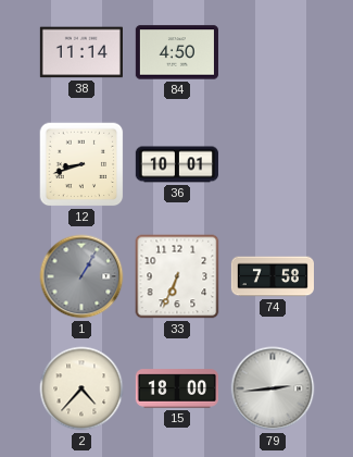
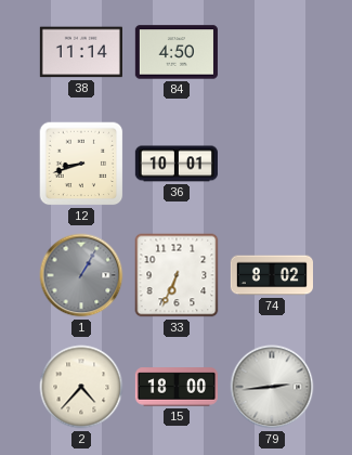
74: 7:58 -> 8:02
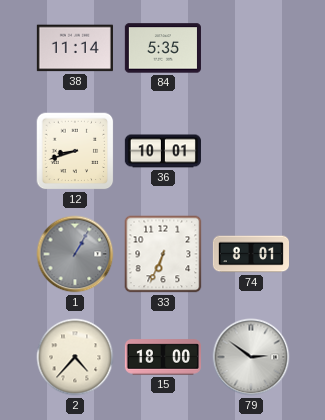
84: 4:50 -> 5:35
74: 8:02 -> 8:01
79: 2:44 -> 2:51
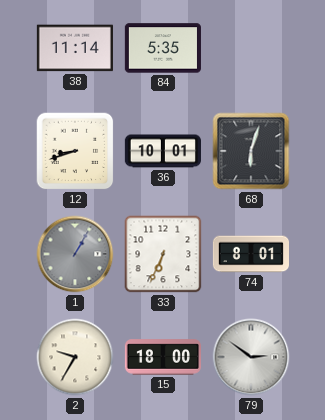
68: none -> 6:03
2: 4:37 -> 9:35
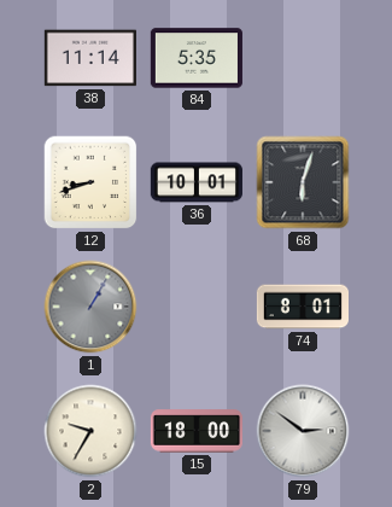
33: 6:34 -> none
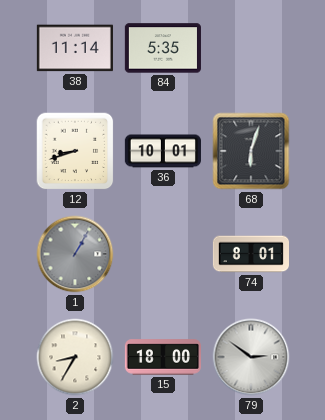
2: 9:35 -> 8:35
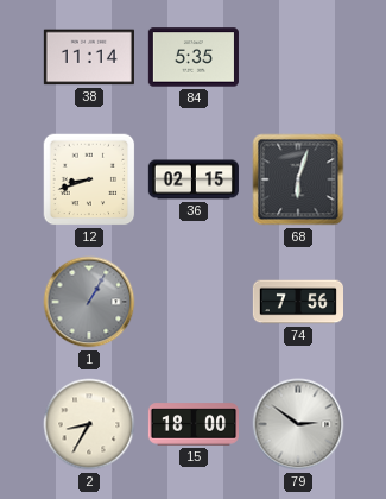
36: 10:01 -> 02:15
74: 8:01 -> 7:56
